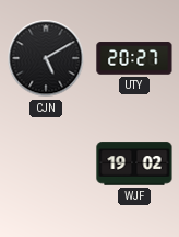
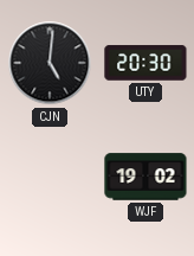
CJN: 5:10 -> 5:01
UTY: 20:27 -> 20:30
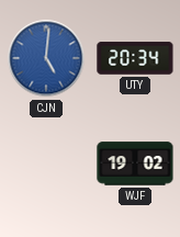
CJN dial: black -> blue
UTY: 20:30 -> 20:34
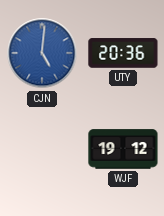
UTY: 20:34 -> 20:36
WJF: 19:02 -> 19:12
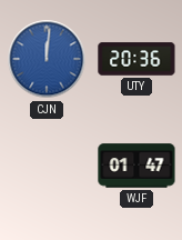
CJN: 5:01 -> 12:01
WJF: 19:12 -> 01:47
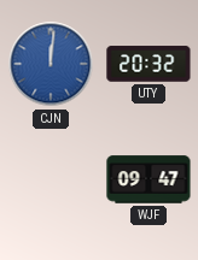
UTY: 20:36 -> 20:32
WJF: 01:47 -> 09:47
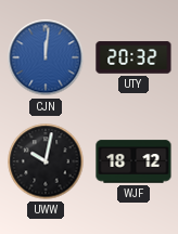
UWW: none -> 10:02
WJF: 09:47 -> 18:12
